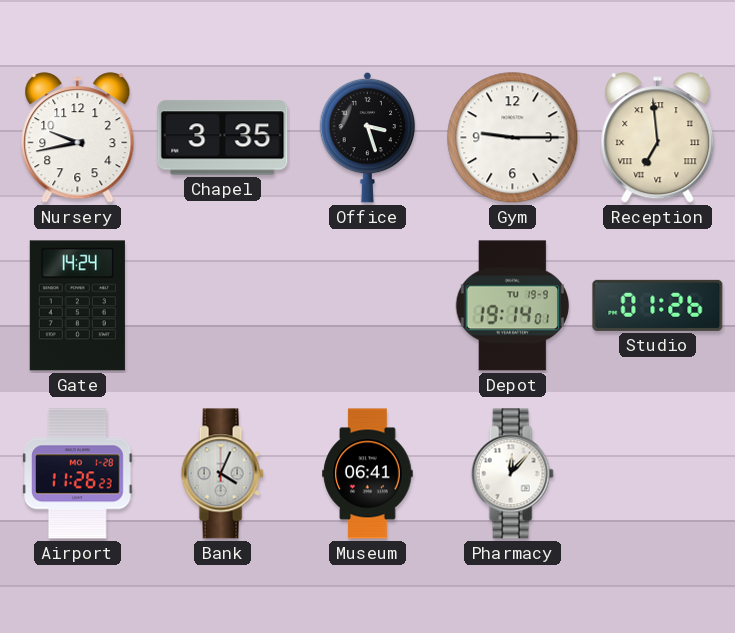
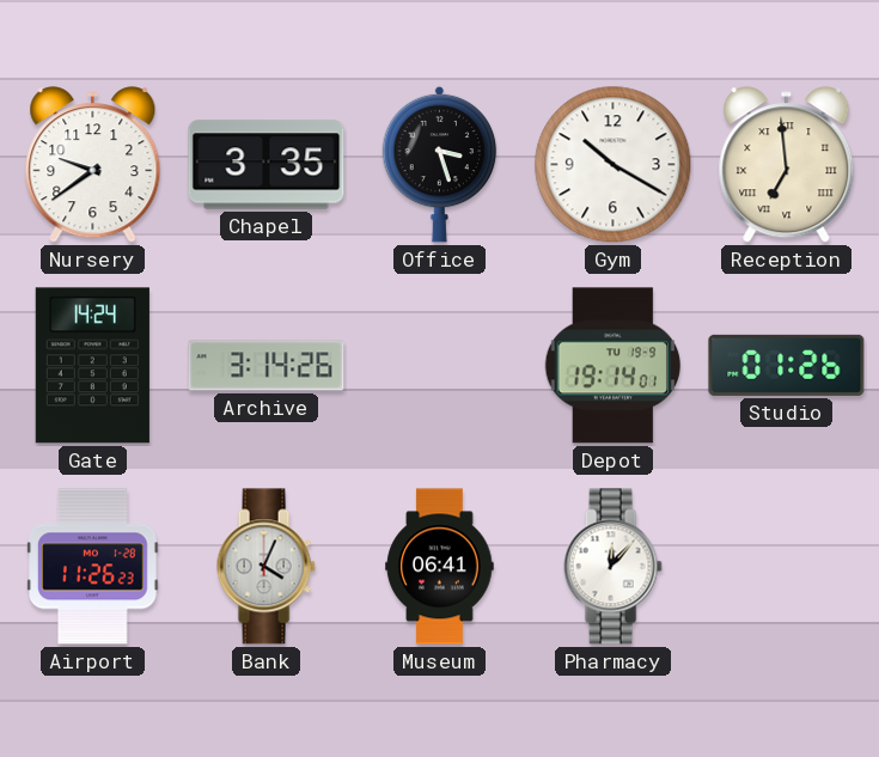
Nursery: 9:43 -> 9:39
Gym: 9:15 -> 10:20
Archive: none -> 3:14
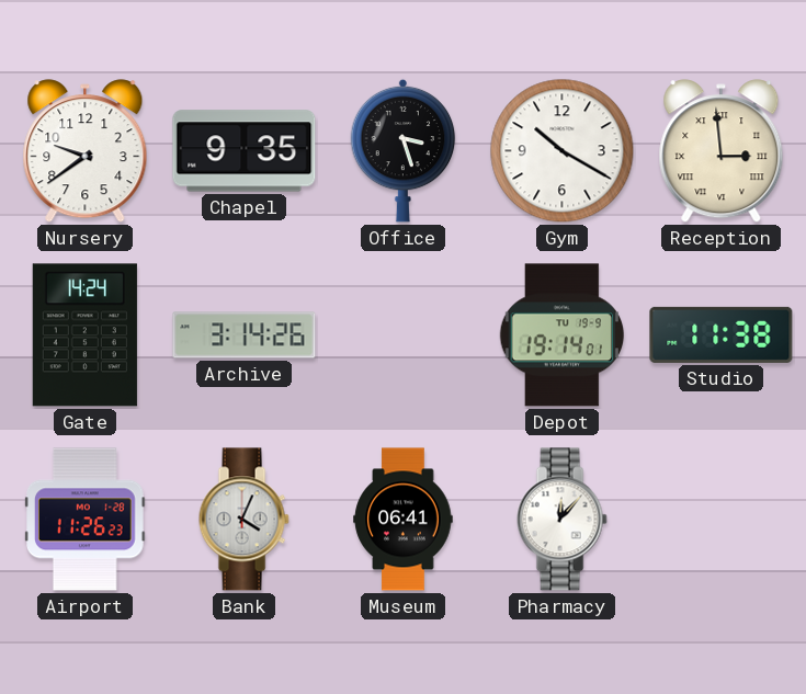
Chapel: 3:35 -> 9:35
Reception: 6:59 -> 2:59
Studio: 01:26 -> 11:38
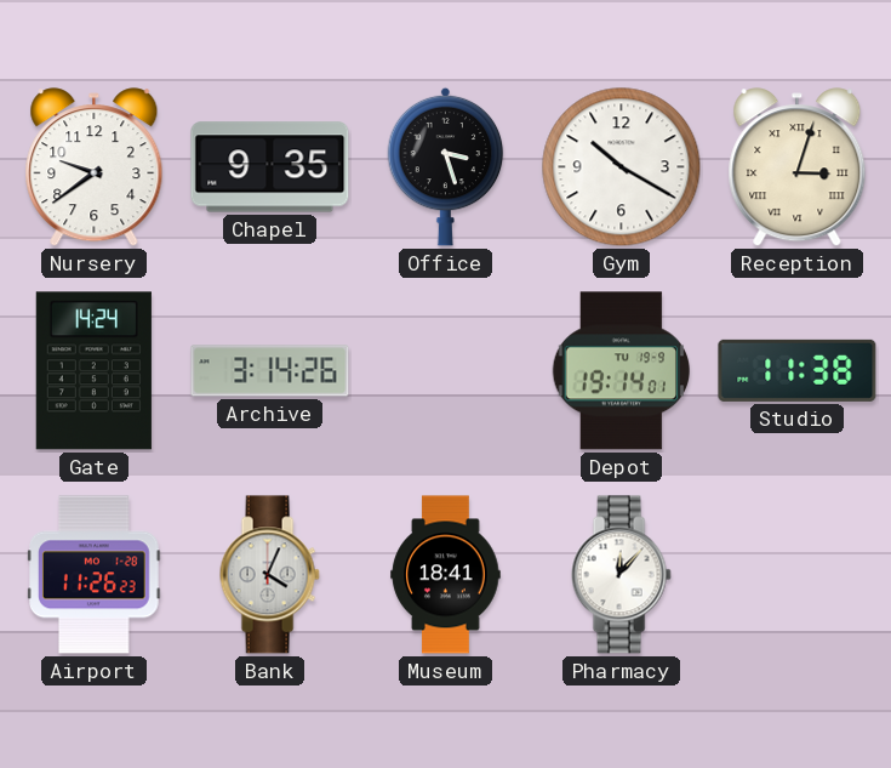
Reception: 2:59 -> 3:03
Museum: 06:41 -> 18:41
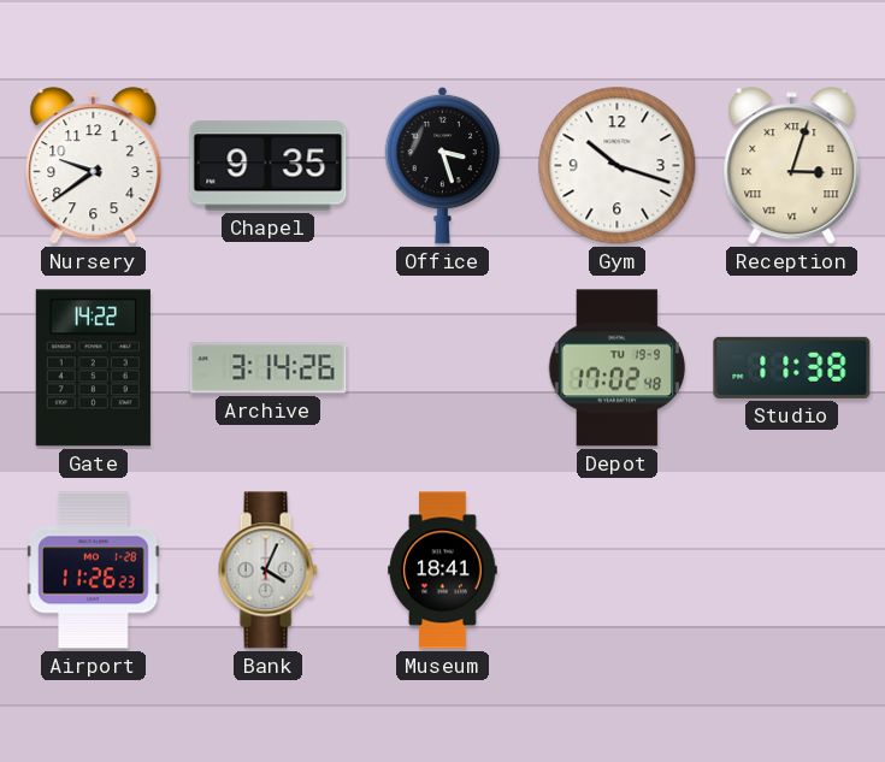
Gym: 10:20 -> 10:18
Gate: 14:24 -> 14:22
Depot: 19:14 -> 17:02
Pharmacy: 12:07 -> none
